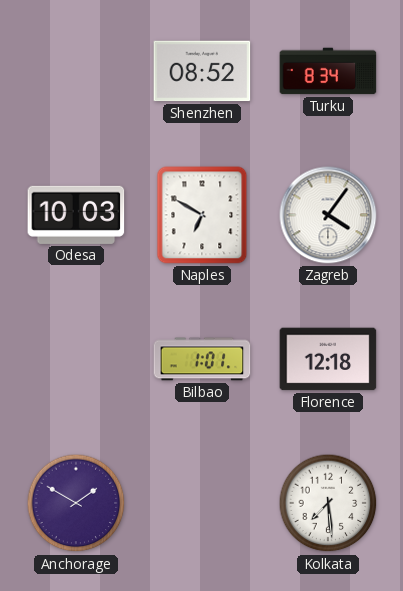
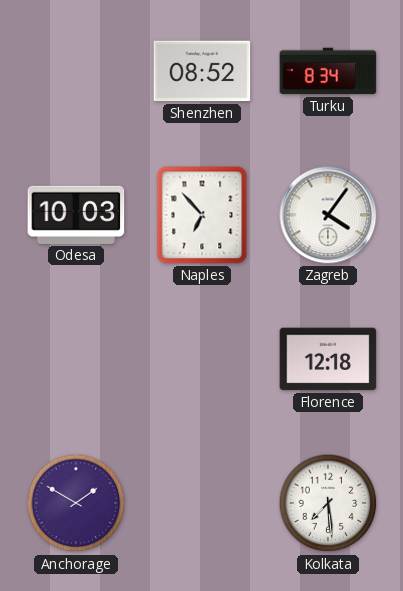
Naples: 6:50 -> 6:53
Bilbao: 1:01 -> none
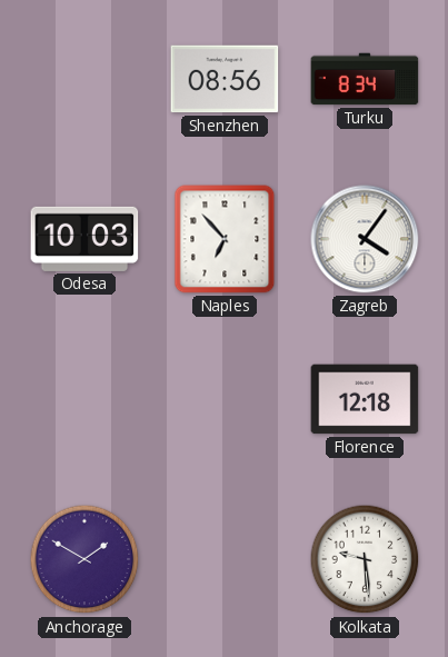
Shenzhen: 08:52 -> 08:56
Kolkata: 7:29 -> 9:29
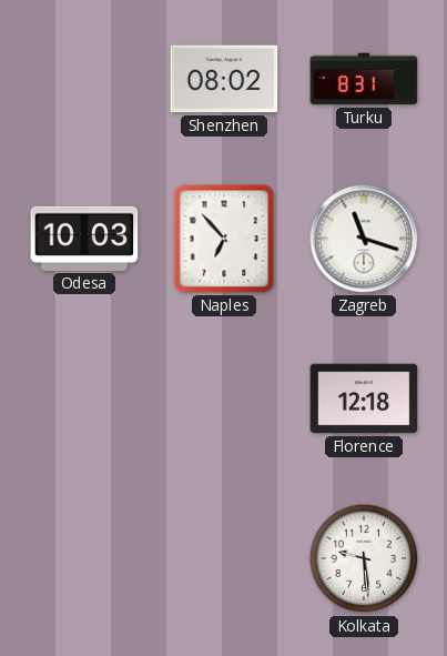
Shenzhen: 08:56 -> 08:02
Turku: 8:34 -> 8:31
Zagreb: 4:06 -> 11:18
Anchorage: 1:50 -> none
